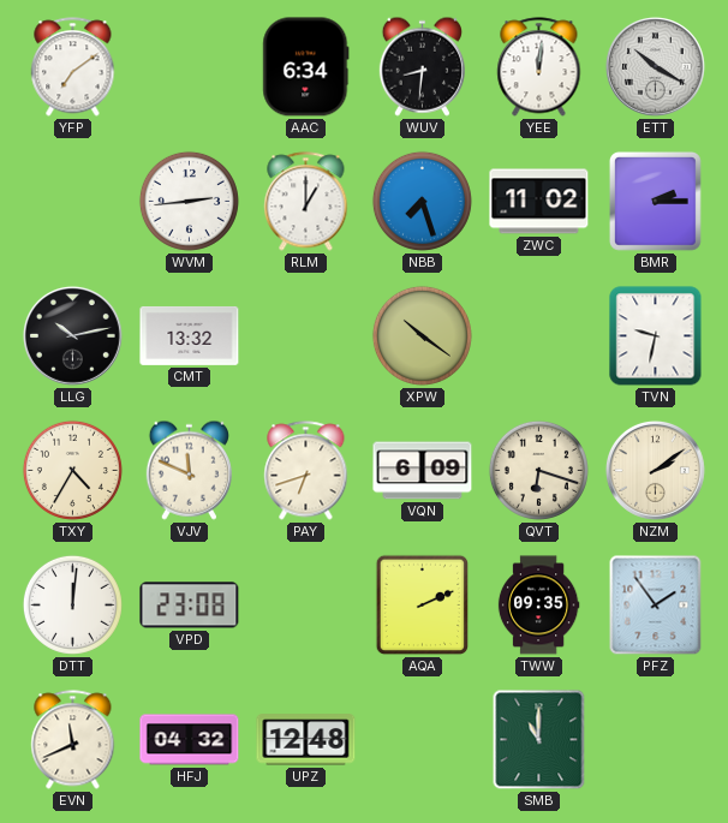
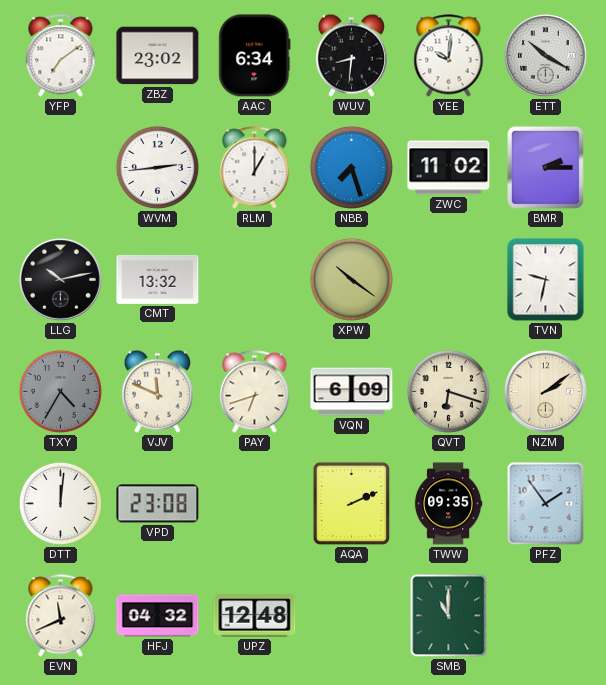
ZBZ: none -> 23:02
YEE: 12:01 -> 10:01
TXY dial: cream -> grey
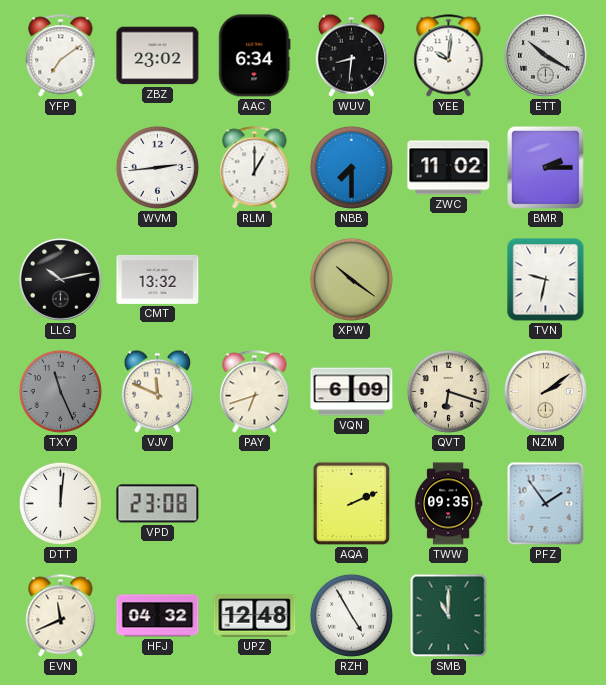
NBB: 7:27 -> 7:30
TXY: 4:35 -> 11:26
RZH: none -> 4:55
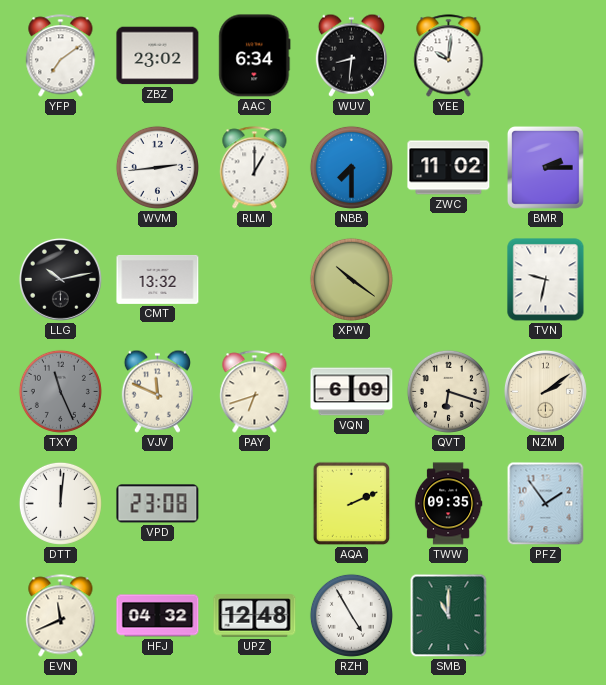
ETT: 10:20 -> none
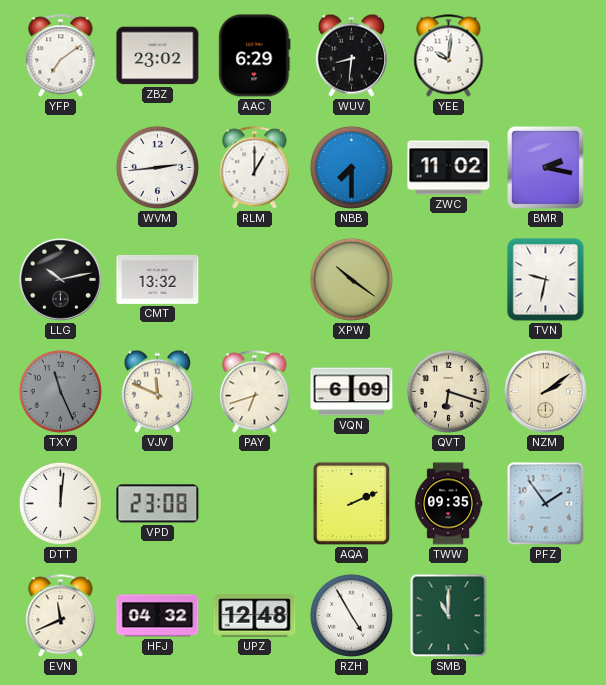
AAC: 6:34 -> 6:29
BMR: 2:15 -> 2:17
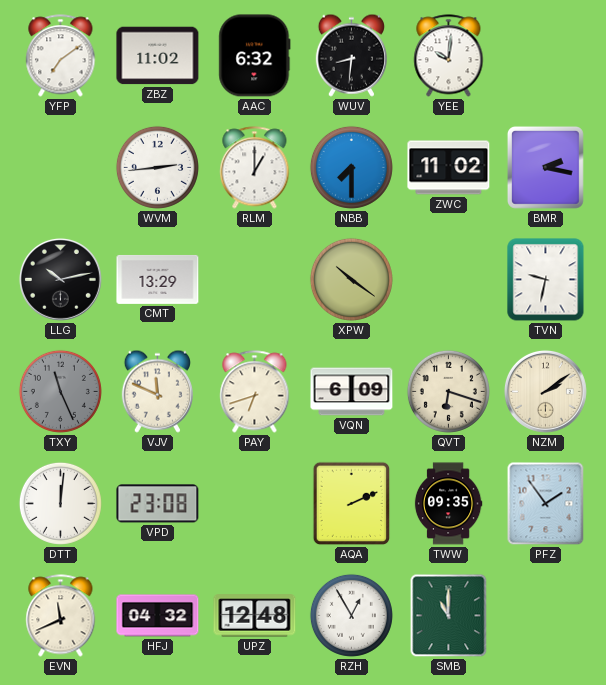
ZBZ: 23:02 -> 11:02
AAC: 6:29 -> 6:32
CMT: 13:32 -> 13:29
RZH: 4:55 -> 12:55
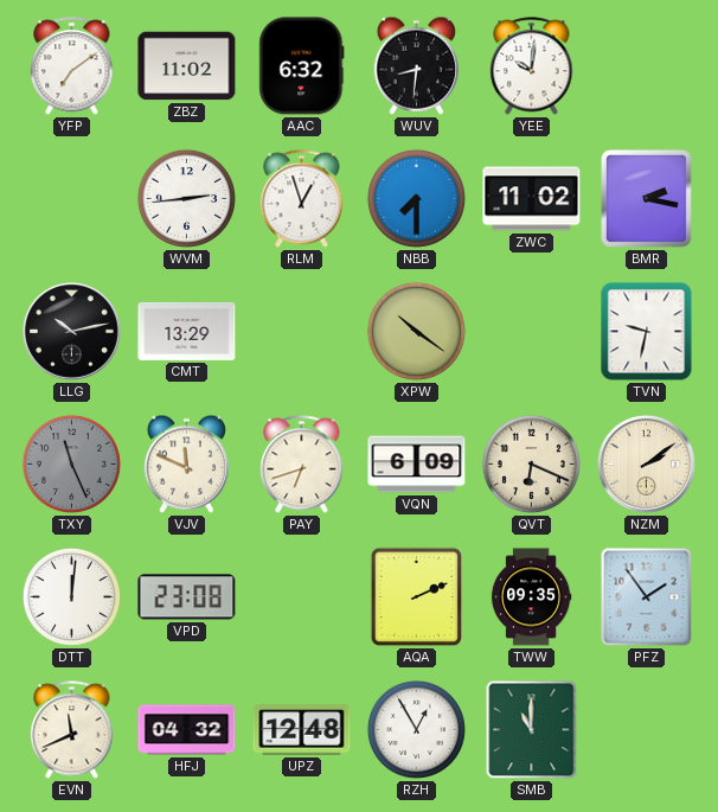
RLM: 1:00 -> 12:57
QVT: 6:18 -> 6:19
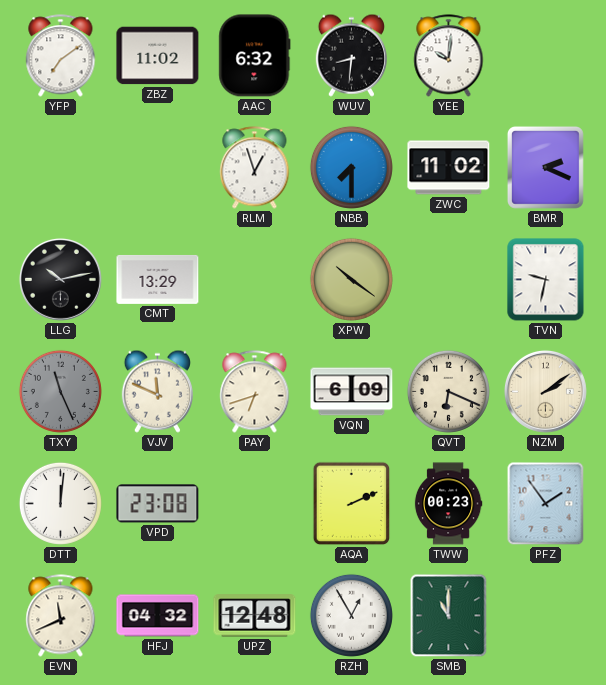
WVM: 2:44 -> none
BMR: 2:17 -> 2:19
TWW: 09:35 -> 00:23
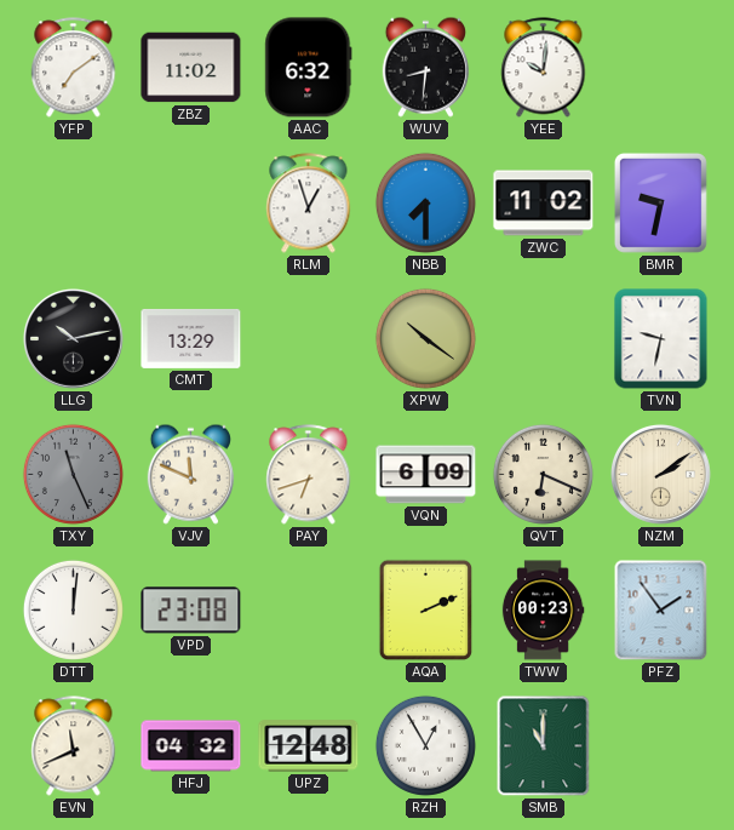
BMR: 2:19 -> 9:32
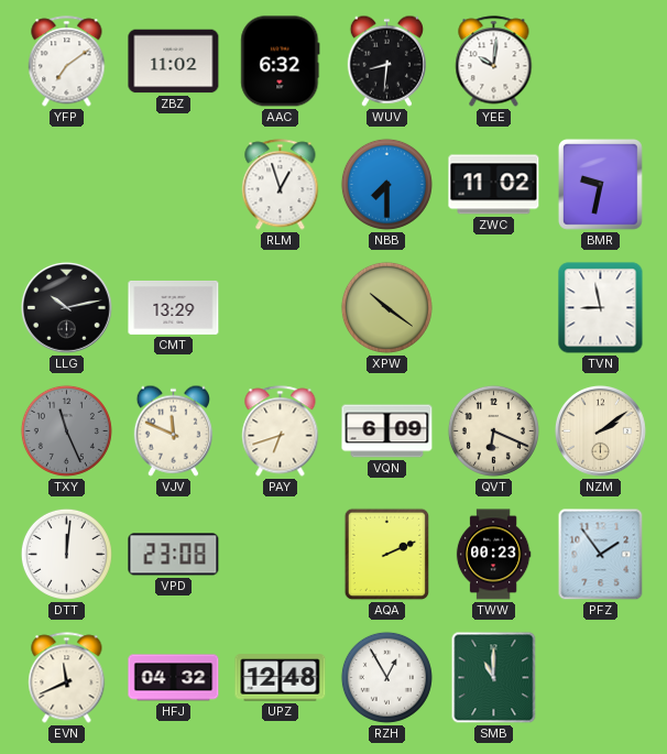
TVN: 9:32 -> 8:58
